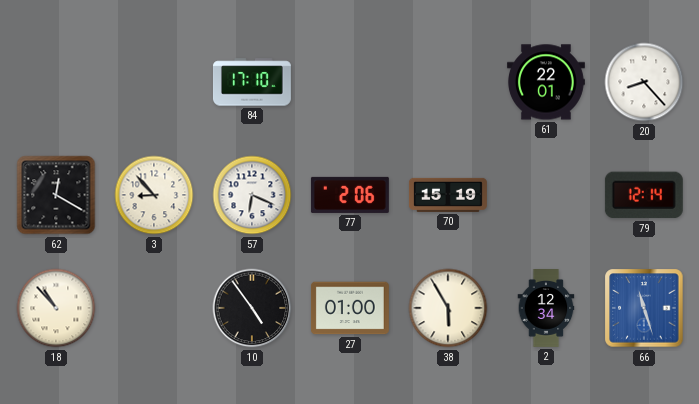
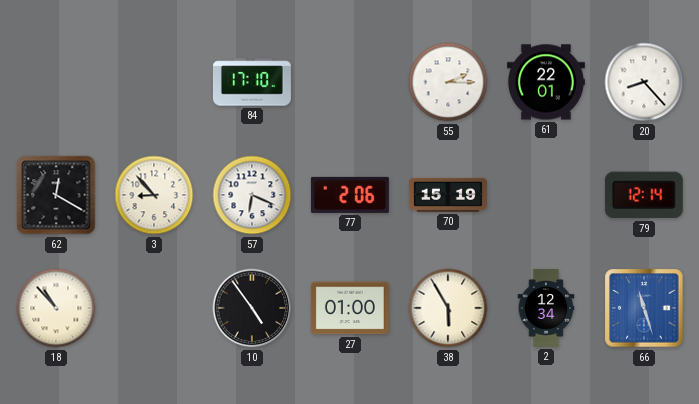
55: none -> 2:15
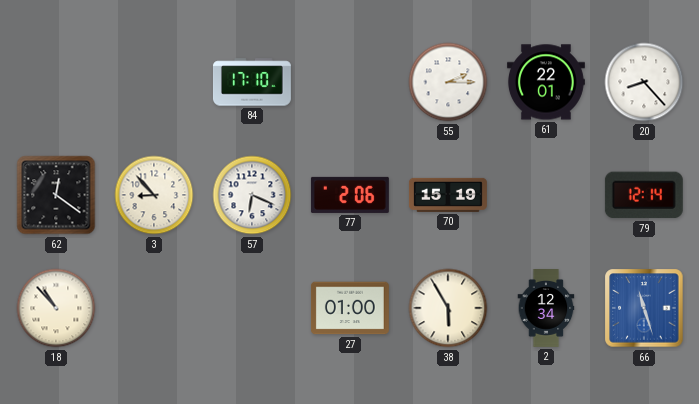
62: 12:20 -> 12:21
10: 4:54 -> none
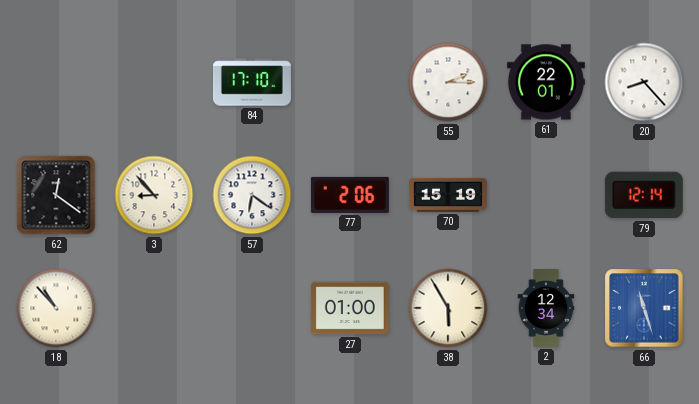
57: 6:19 -> 6:21
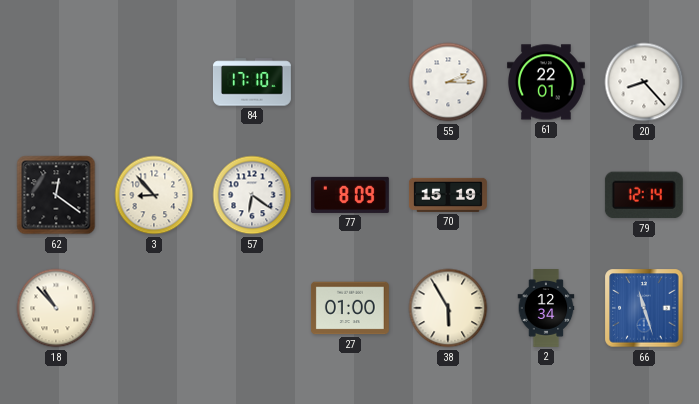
77: 2:06 -> 8:09
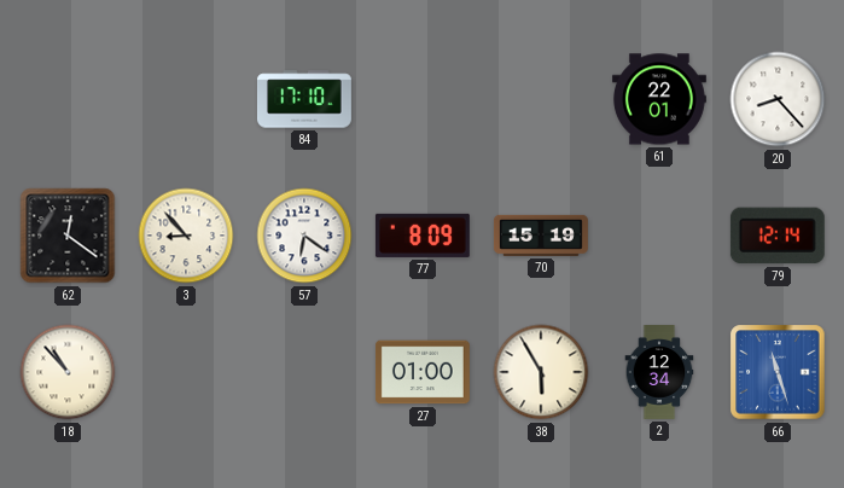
55: 2:15 -> none
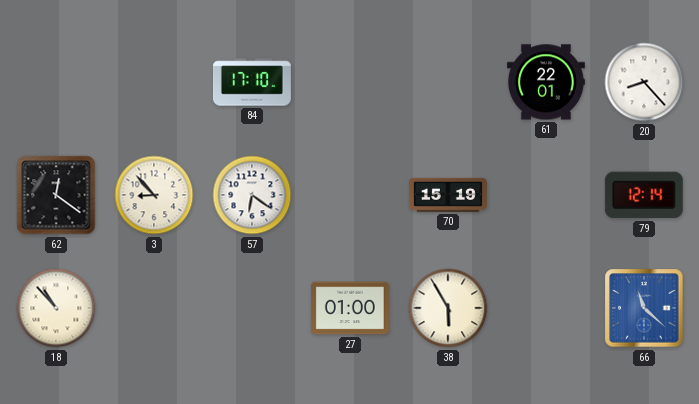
77: 8:09 -> none
2: 12:34 -> none
66: 11:27 -> 11:22
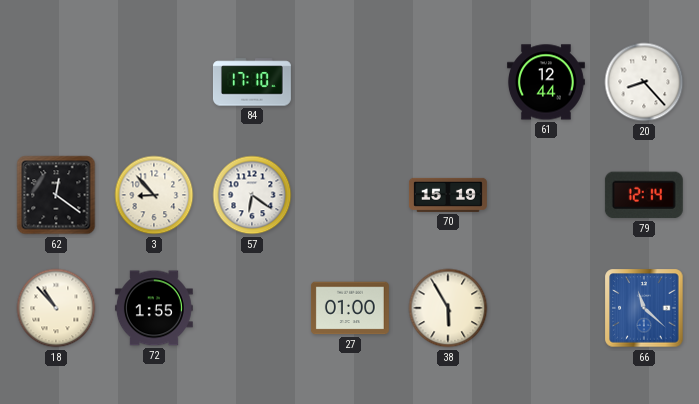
61: 22:01 -> 12:44
72: none -> 1:55
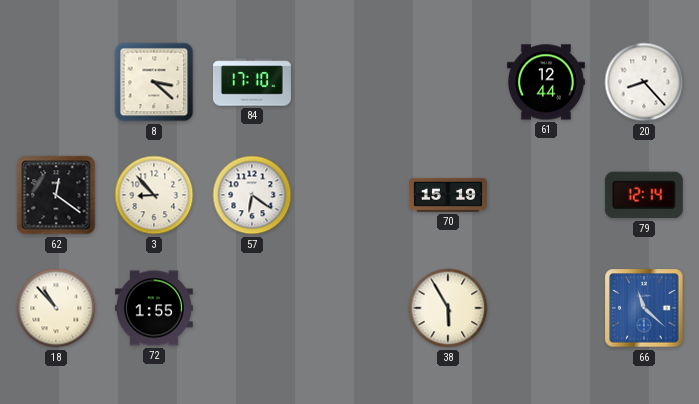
8: none -> 3:22
27: 01:00 -> none
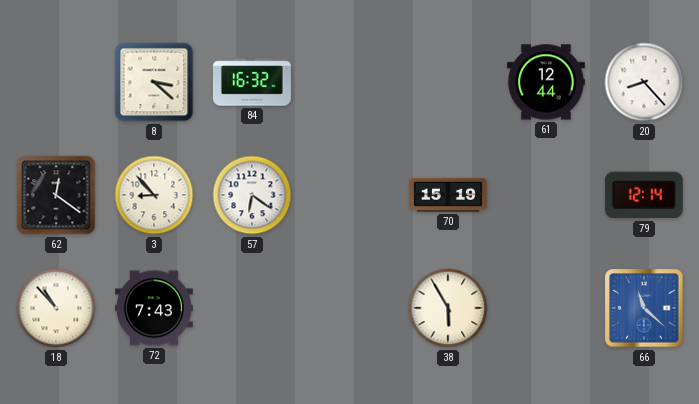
84: 17:10 -> 16:32
72: 1:55 -> 7:43
